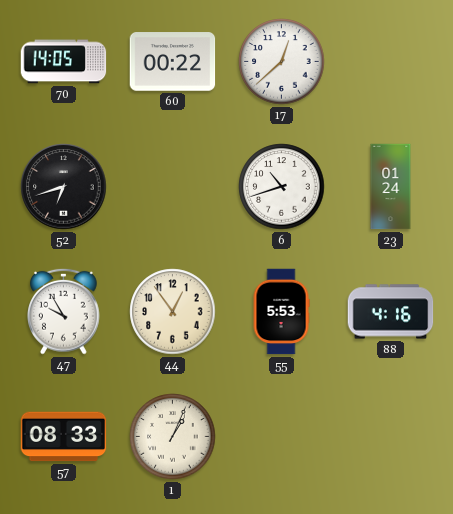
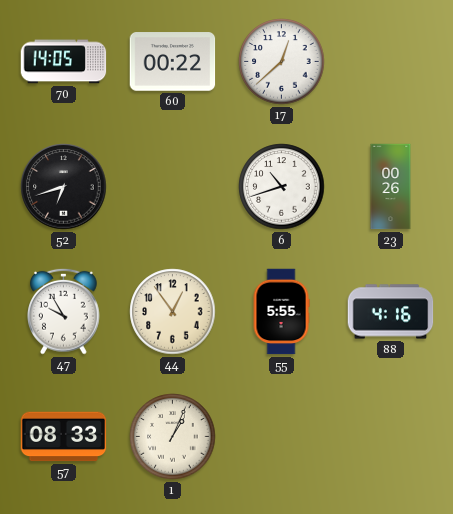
23: 01:24 -> 00:26
55: 5:53 -> 5:55
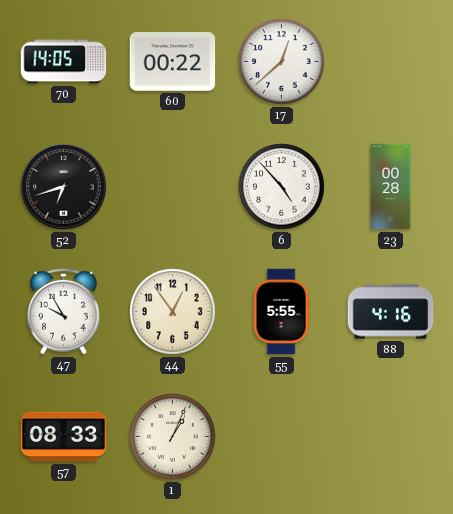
6: 10:42 -> 4:53
23: 00:26 -> 00:28
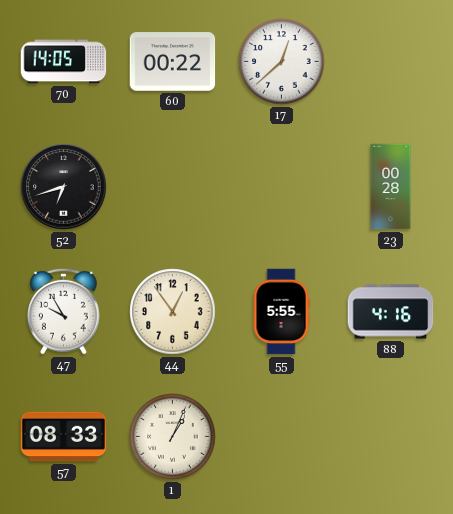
6: 4:53 -> none
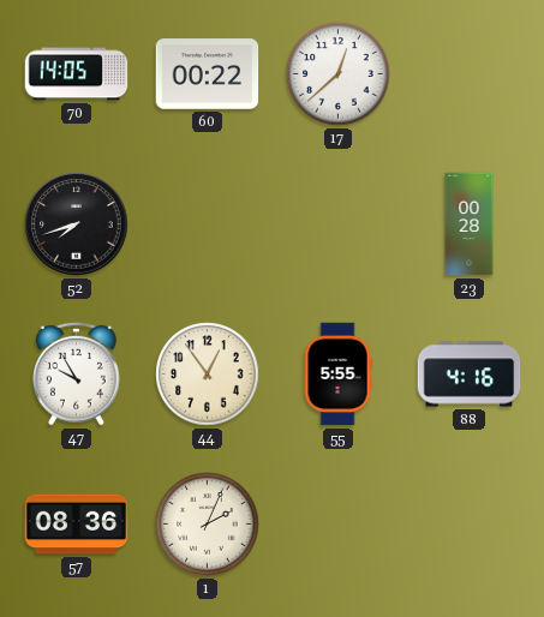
52: 6:42 -> 7:42
57: 08:33 -> 08:36
1: 1:04 -> 2:04
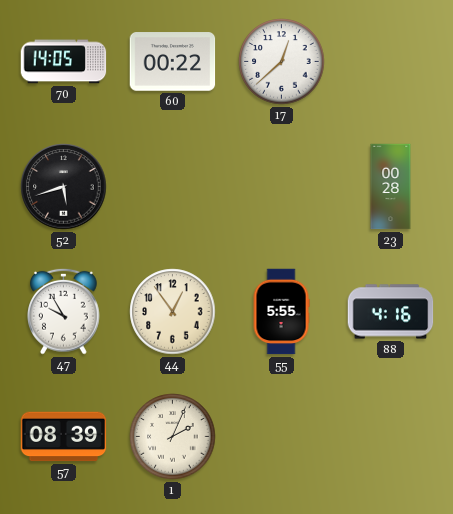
52: 7:42 -> 5:42
57: 08:36 -> 08:39
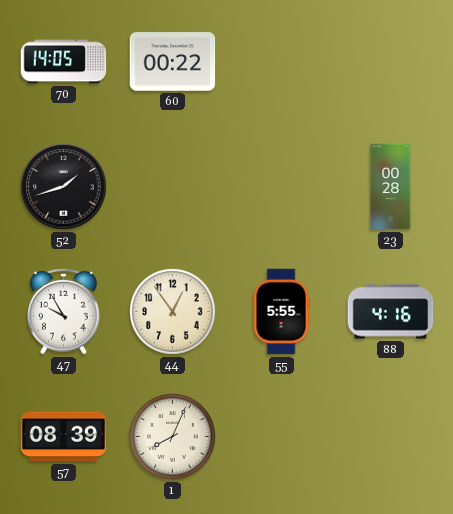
17: 12:38 -> none
52: 5:42 -> 1:42
1: 2:04 -> 8:04
